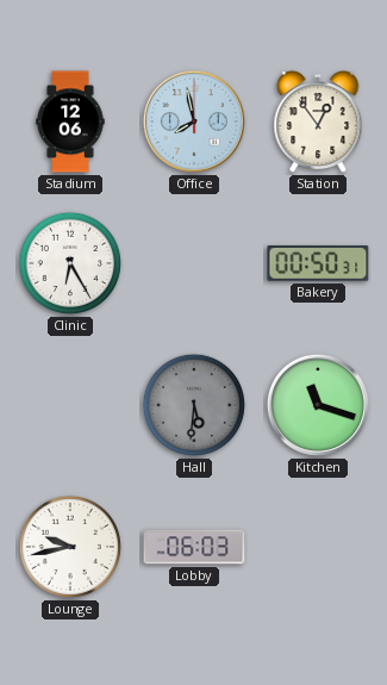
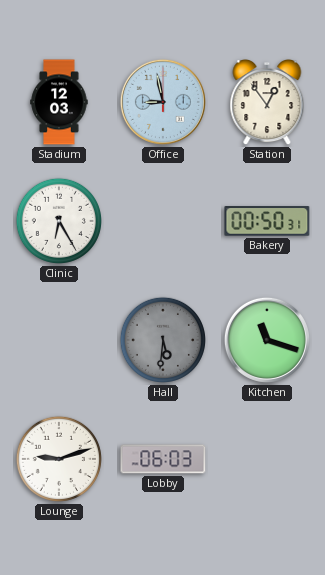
Stadium: 12:06 -> 12:03
Office: 7:58 -> 8:58
Lounge: 9:43 -> 9:12
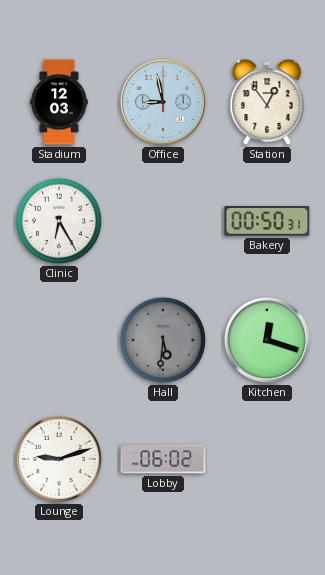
Kitchen: 11:18 -> 12:18
Lobby: 06:03 -> 06:02
